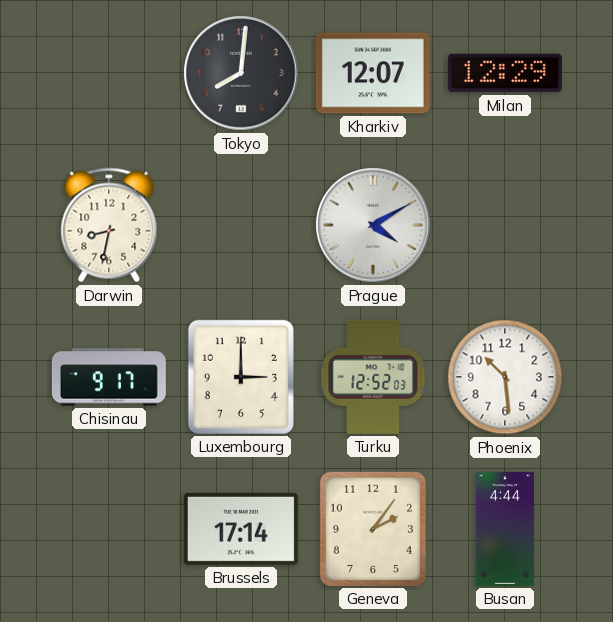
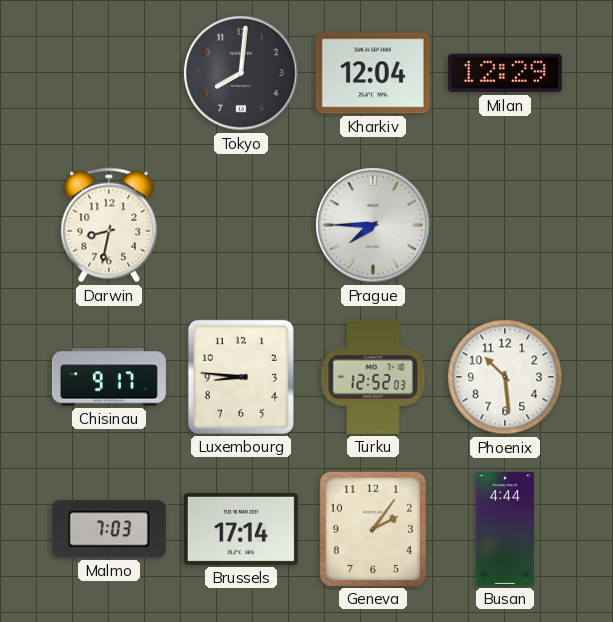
Kharkiv: 12:07 -> 12:04
Prague: 4:10 -> 7:45
Luxembourg: 3:00 -> 8:46
Malmo: none -> 7:03
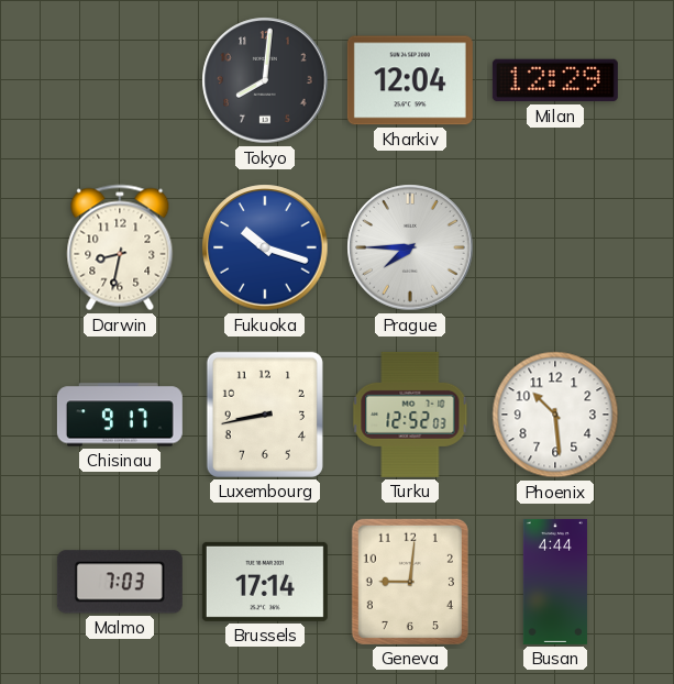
Fukuoka: none -> 10:18
Luxembourg: 8:46 -> 8:43
Geneva: 2:06 -> 9:01
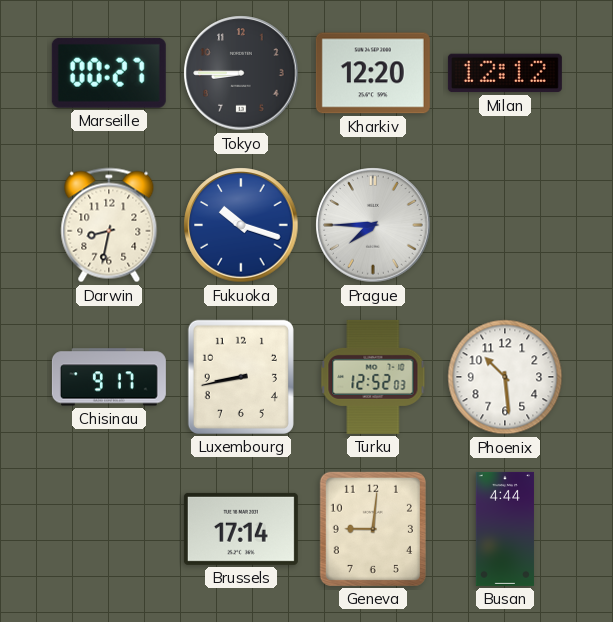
Marseille: none -> 00:27
Tokyo: 8:01 -> 8:45
Kharkiv: 12:04 -> 12:20
Milan: 12:29 -> 12:12
Malmo: 7:03 -> none
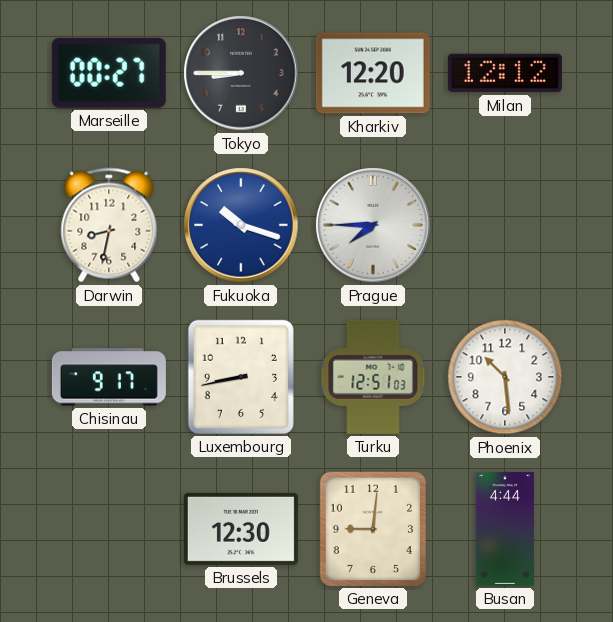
Turku: 12:52 -> 12:51
Brussels: 17:14 -> 12:30
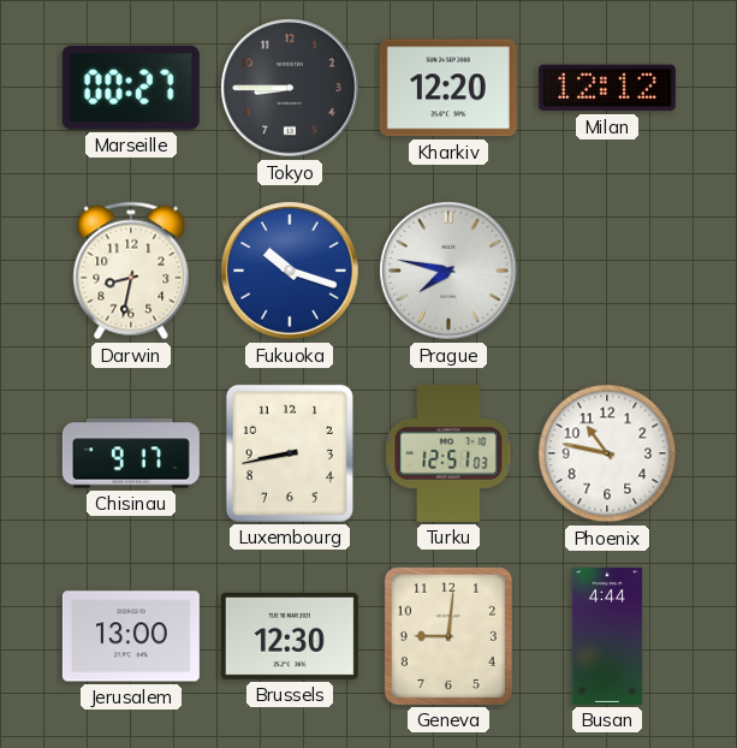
Prague: 7:45 -> 7:47
Phoenix: 10:29 -> 10:47
Jerusalem: none -> 13:00
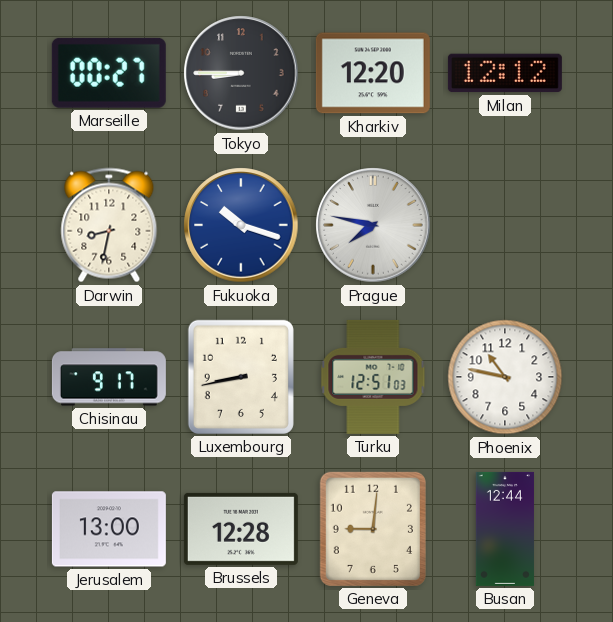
Brussels: 12:30 -> 12:28
Busan: 4:44 -> 12:44
